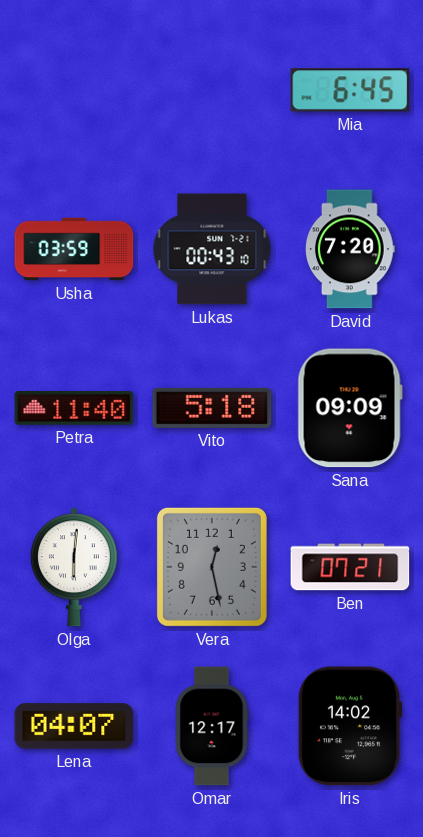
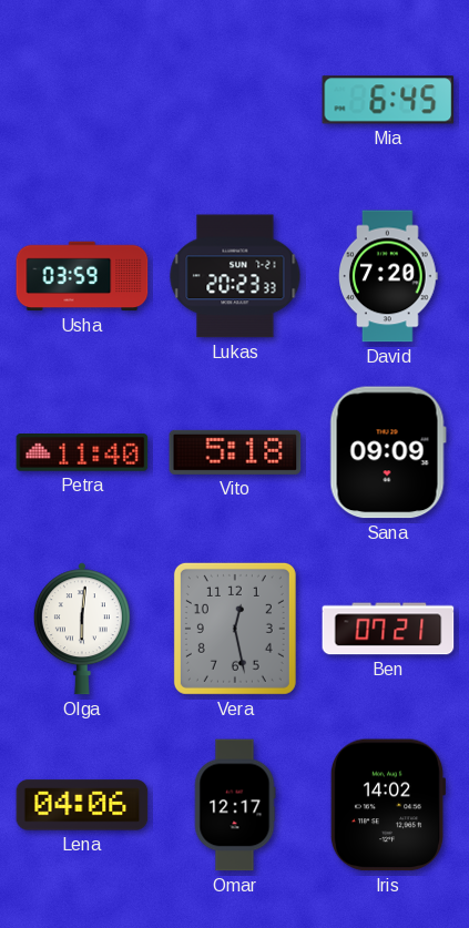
Lukas: 00:43 -> 20:23
Lena: 04:07 -> 04:06
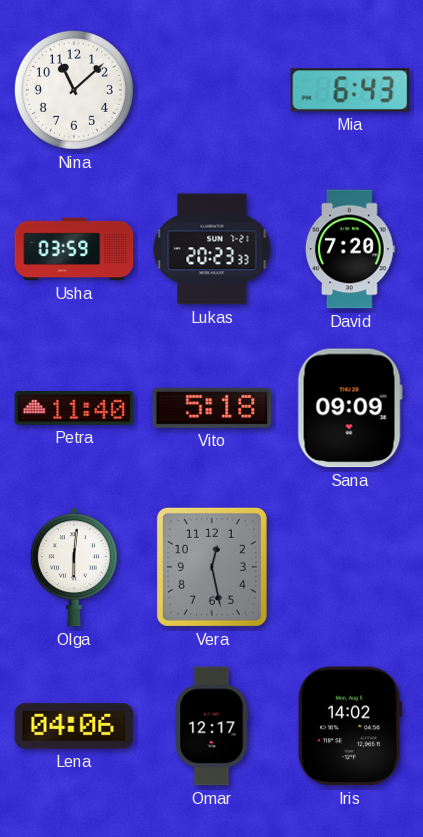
Nina: none -> 11:08
Mia: 6:45 -> 6:43
Ben: 07:21 -> none
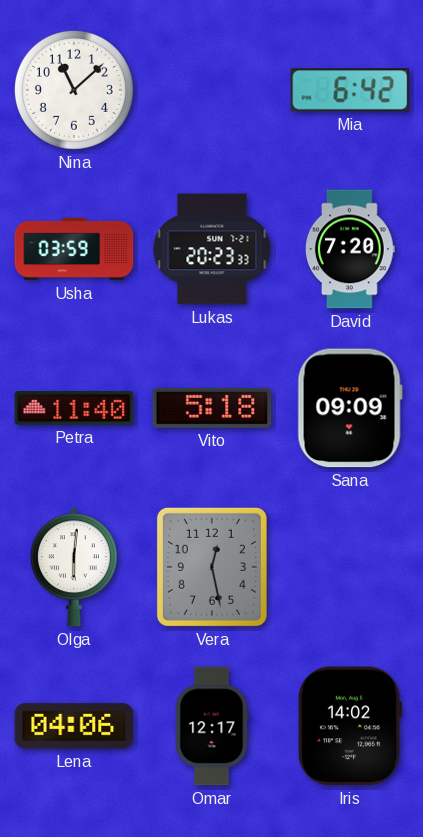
Mia: 6:43 -> 6:42
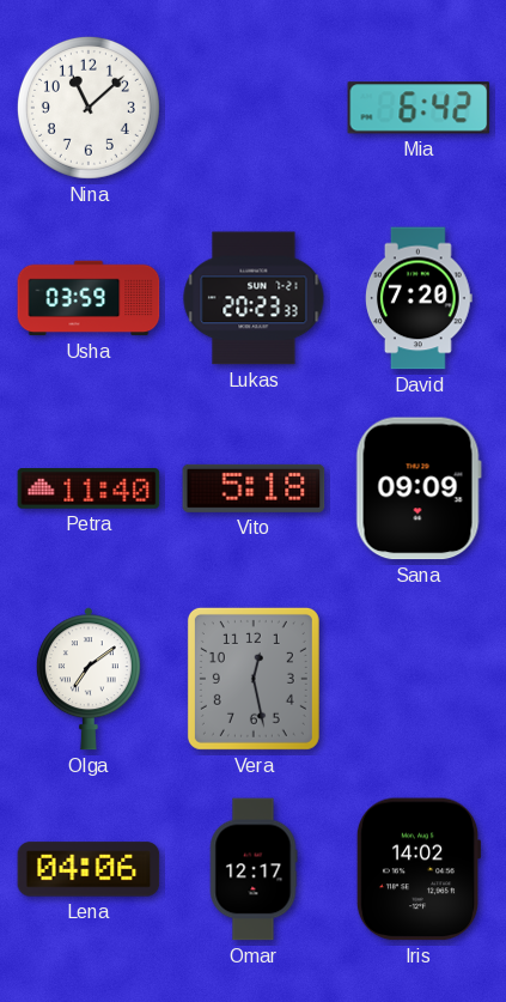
Olga: 6:01 -> 7:09
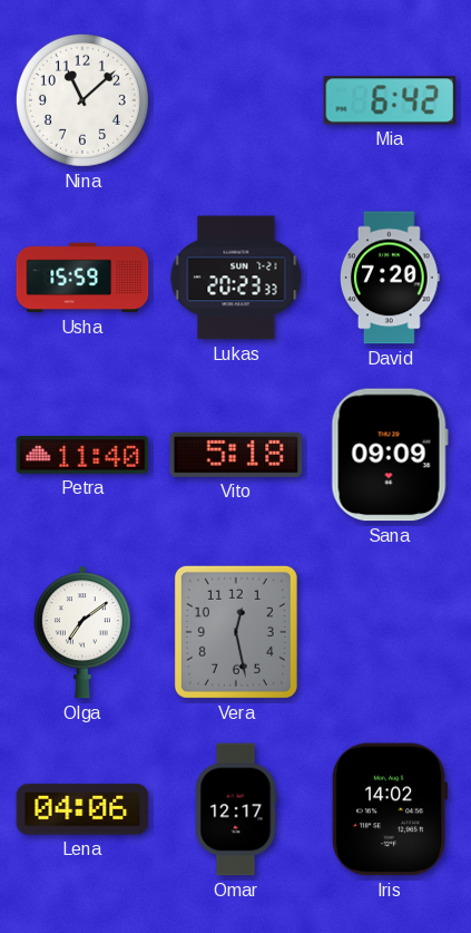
Usha: 03:59 -> 15:59
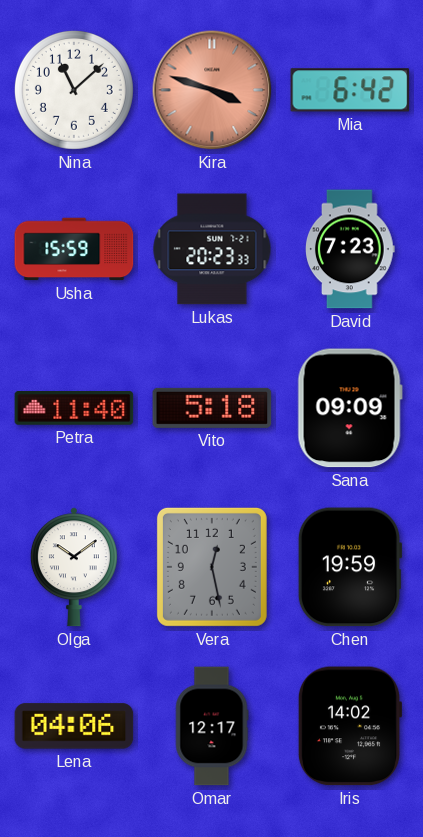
Kira: none -> 3:48
David: 7:20 -> 7:23
Olga: 7:09 -> 10:09
Chen: none -> 19:59
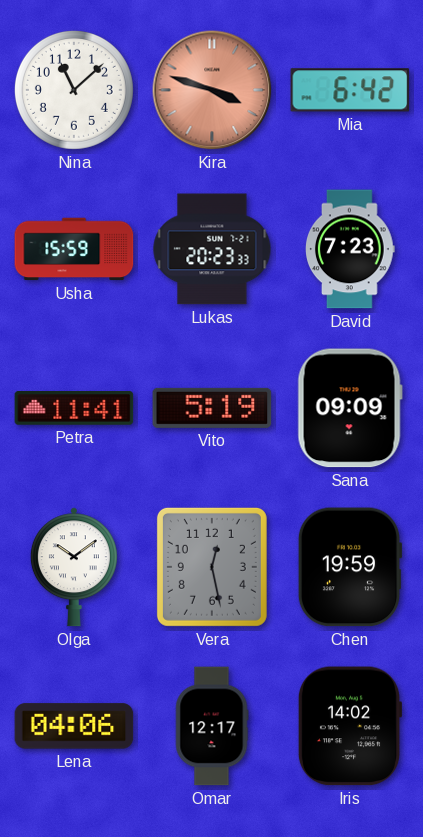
Petra: 11:40 -> 11:41
Vito: 5:18 -> 5:19
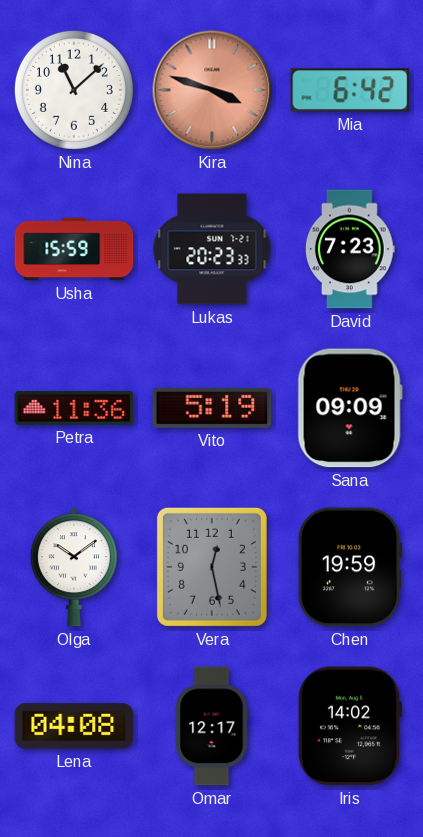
Petra: 11:41 -> 11:36
Lena: 04:06 -> 04:08
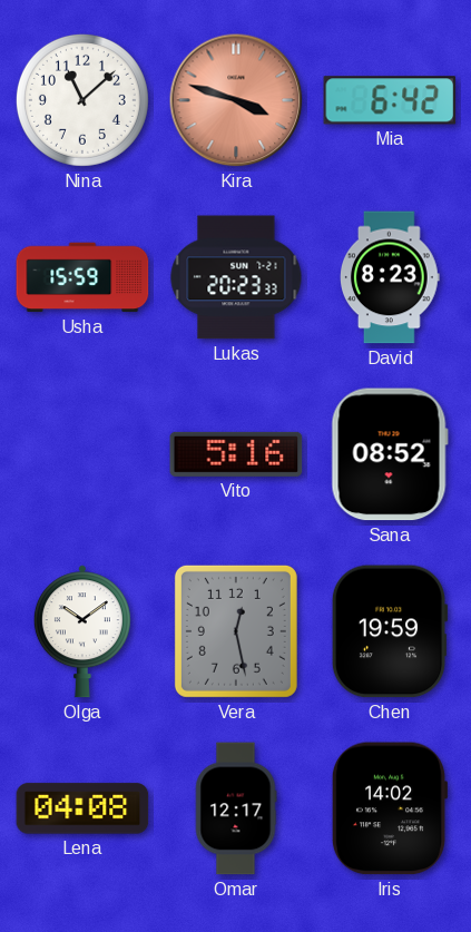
David: 7:23 -> 8:23
Petra: 11:36 -> none
Vito: 5:19 -> 5:16
Sana: 09:09 -> 08:52
